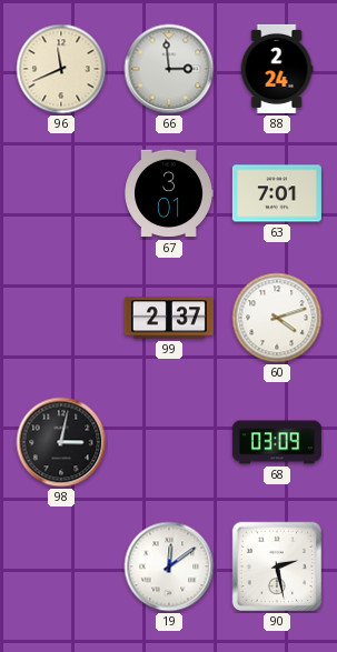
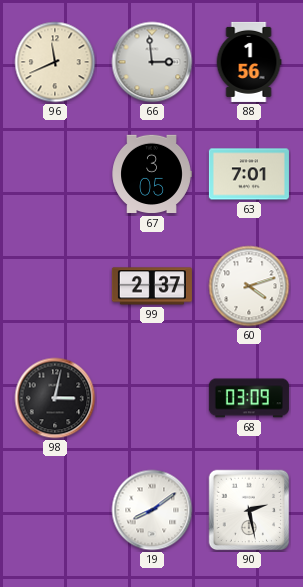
88: 2:24 -> 1:56
67: 3:01 -> 3:05
19: 12:09 -> 8:09
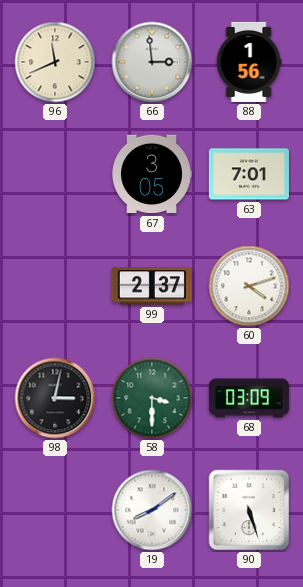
58: none -> 3:30
90: 2:28 -> 5:27
